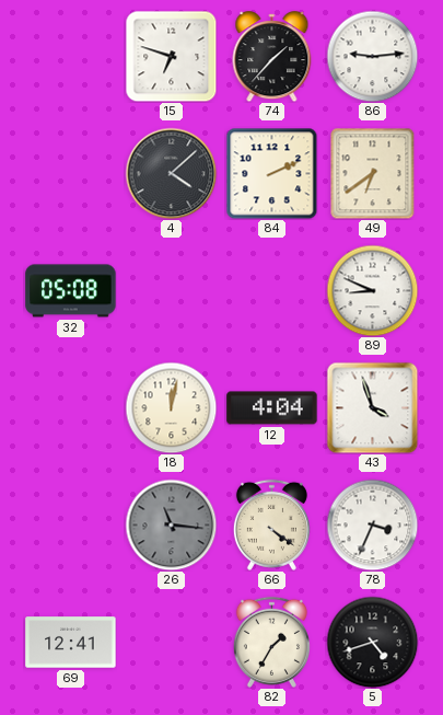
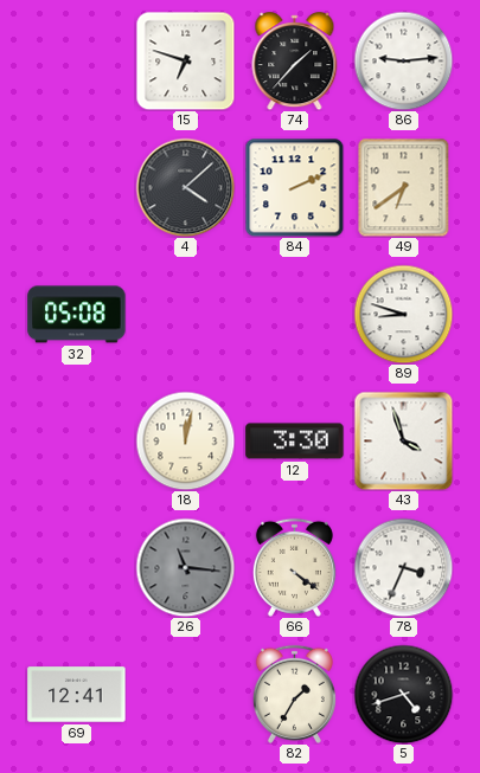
89: 8:49 -> 8:48
12: 4:04 -> 3:30
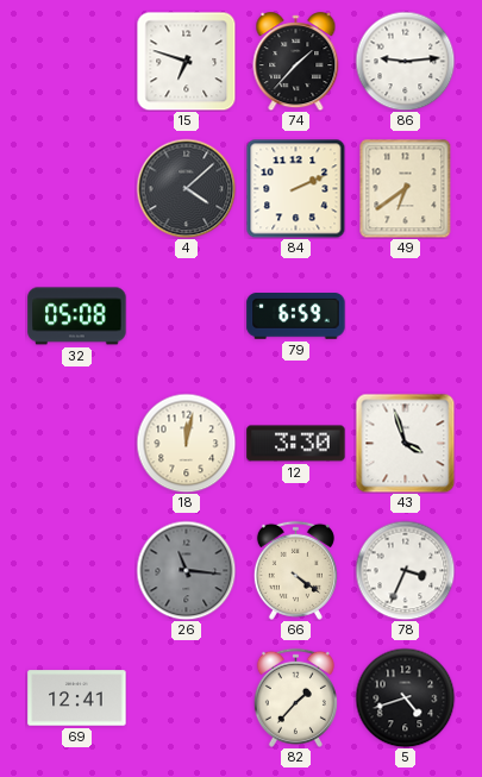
79: none -> 6:59
89: 8:48 -> none
82: 1:35 -> 1:37
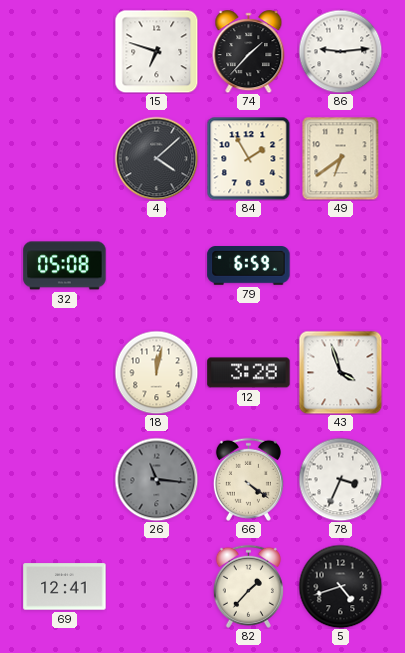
84: 2:11 -> 1:55
12: 3:30 -> 3:28
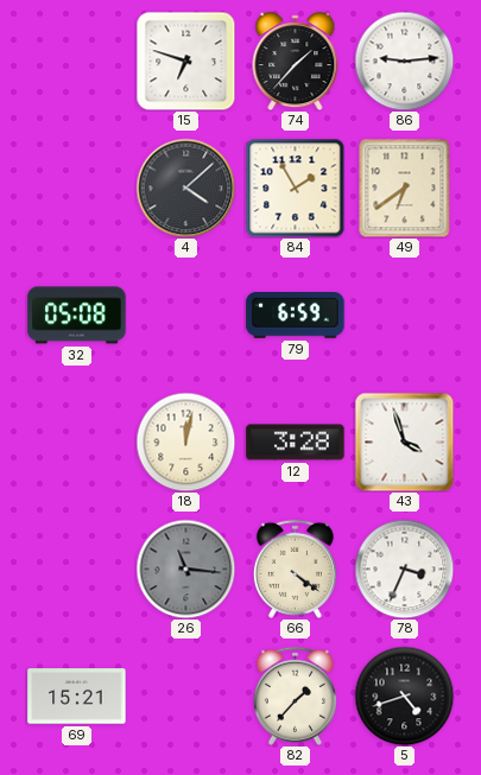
69: 12:41 -> 15:21
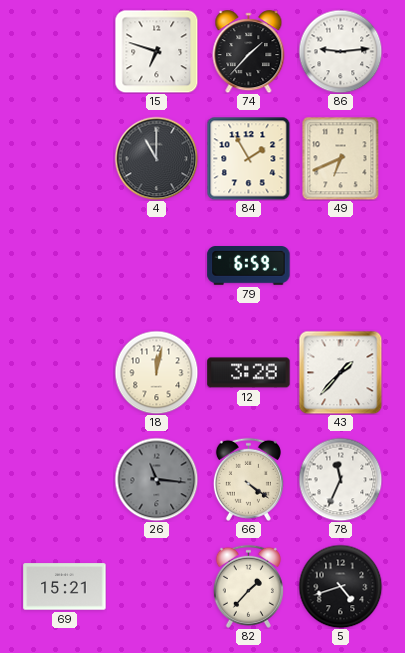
4: 4:08 -> 11:00
49: 6:39 -> 6:41
32: 05:08 -> none
43: 3:57 -> 1:37
78: 3:34 -> 11:34
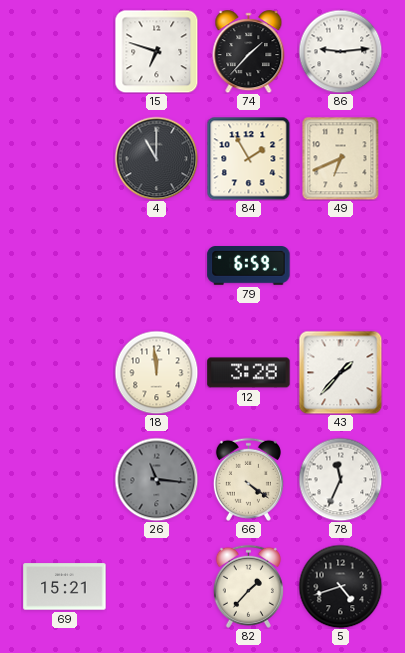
18: 12:02 -> 11:59
